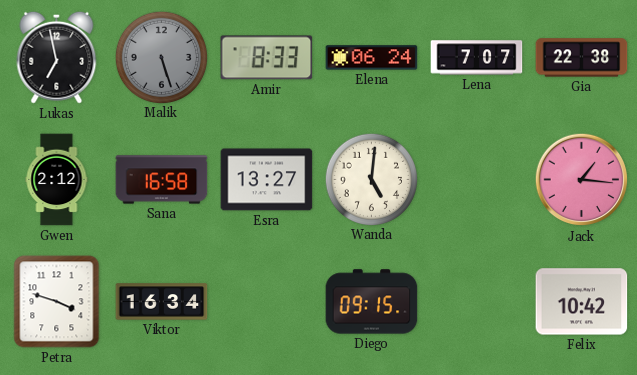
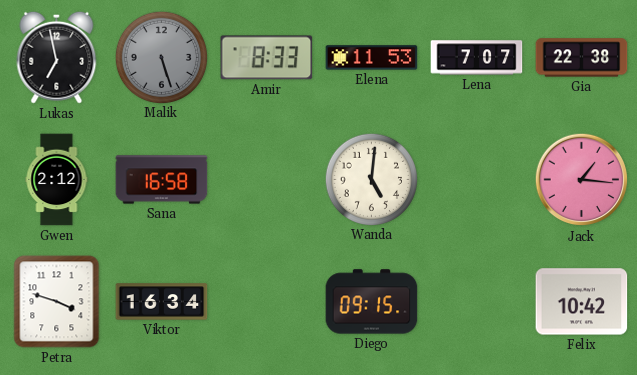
Elena: 06:24 -> 11:53
Esra: 13:27 -> none
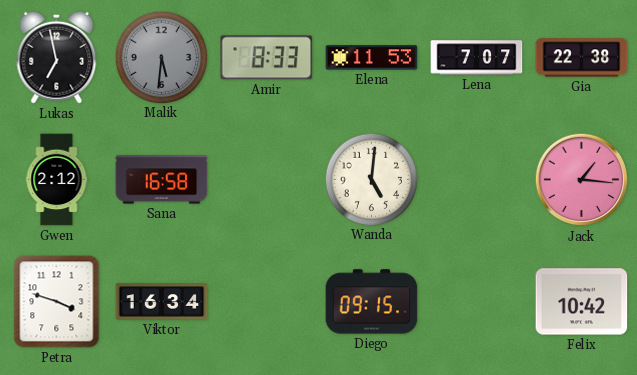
Malik: 5:27 -> 5:31
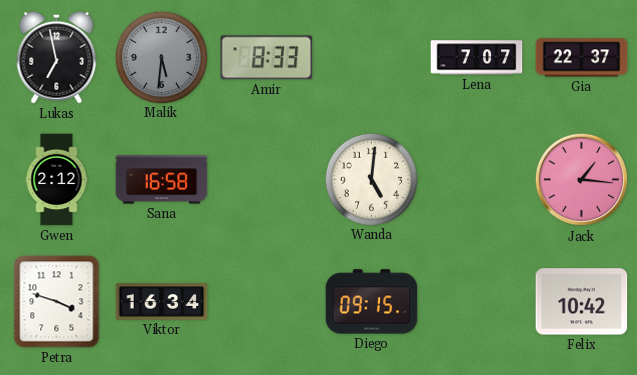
Elena: 11:53 -> none
Gia: 22:38 -> 22:37
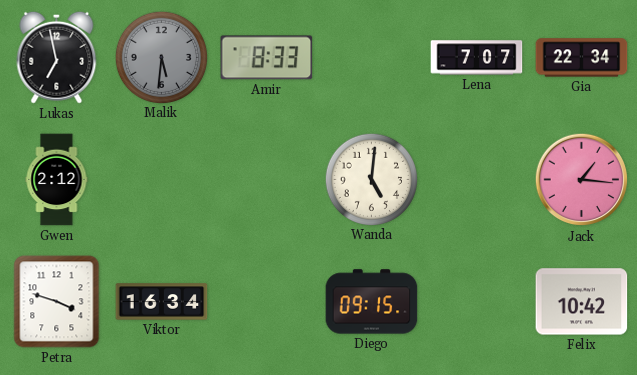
Gia: 22:37 -> 22:34
Sana: 16:58 -> none
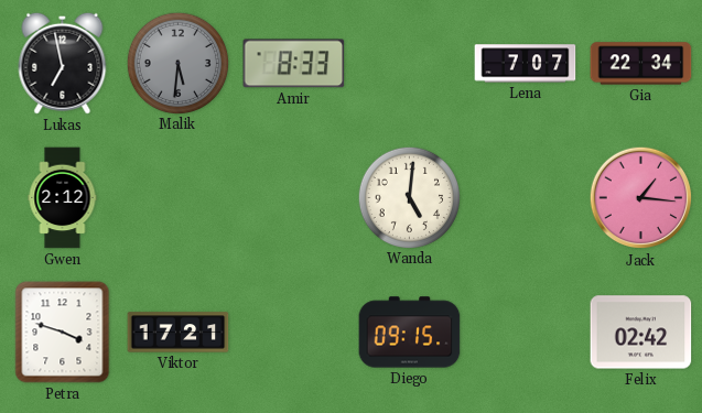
Viktor: 16:34 -> 17:21
Felix: 10:42 -> 02:42
